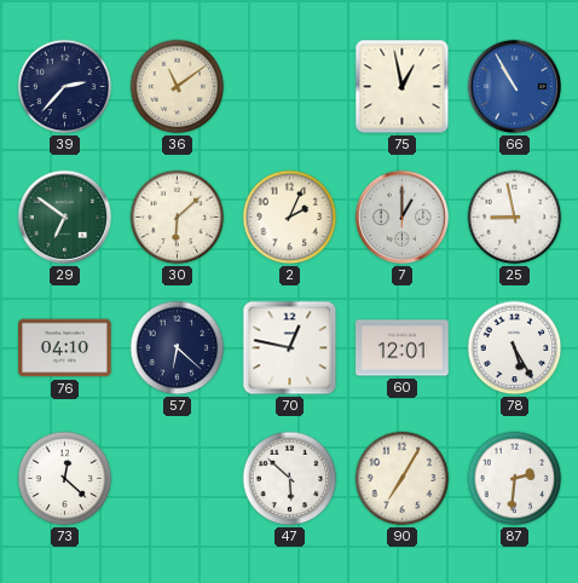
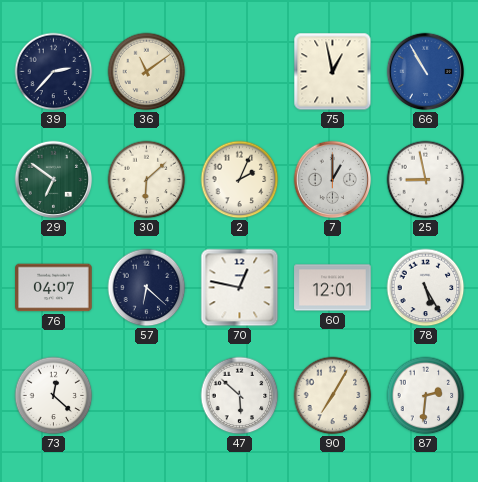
76: 04:10 -> 04:07
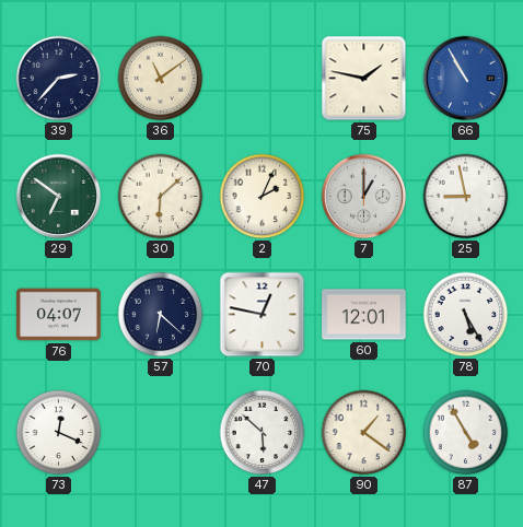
75: 12:58 -> 1:47
73: 12:22 -> 12:19
90: 7:05 -> 1:21
87: 2:31 -> 4:55
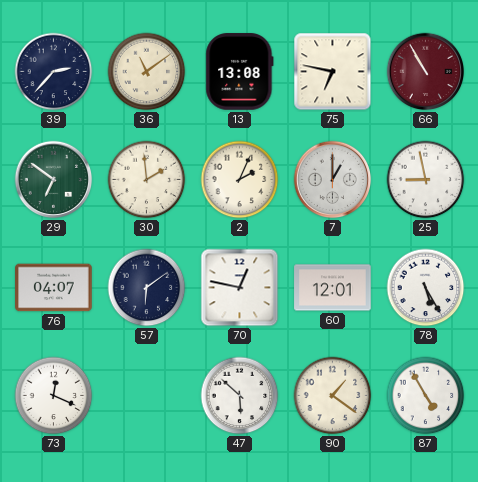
13: none -> 13:08
75: 1:47 -> 6:47
66 dial: blue -> burgundy
30: 6:08 -> 1:59
57: 6:22 -> 6:09
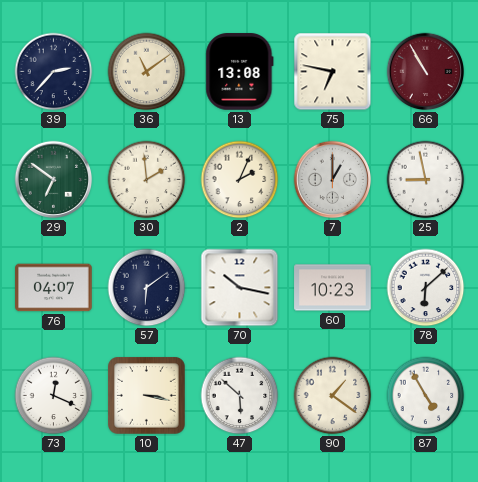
70: 12:47 -> 10:17
60: 12:01 -> 10:23
78: 5:25 -> 6:08
10: none -> 3:17
